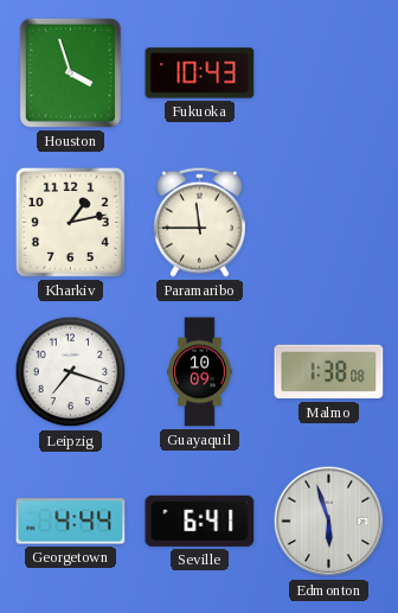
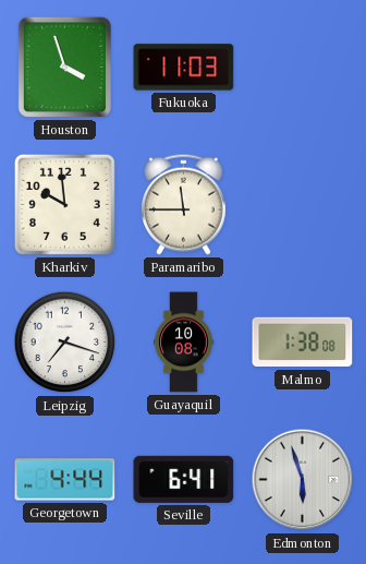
Fukuoka: 10:43 -> 11:03
Kharkiv: 1:13 -> 9:59
Guayaquil: 10:09 -> 10:08
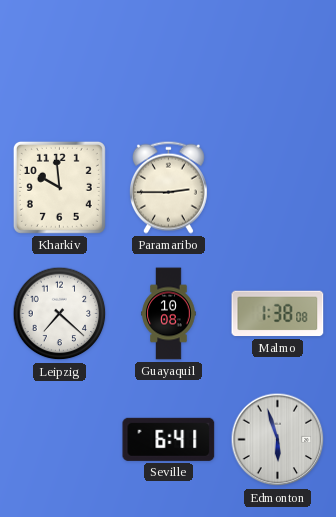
Houston: 3:57 -> none
Fukuoka: 11:03 -> none
Paramaribo: 11:45 -> 2:45
Leipzig: 7:18 -> 7:22
Georgetown: 4:44 -> none
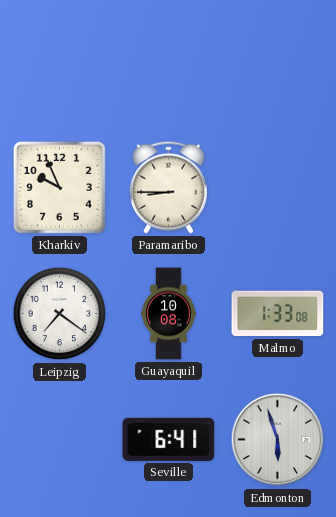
Kharkiv: 9:59 -> 9:56
Paramaribo: 2:45 -> 8:45
Leipzig: 7:22 -> 7:21
Malmo: 1:38 -> 1:33
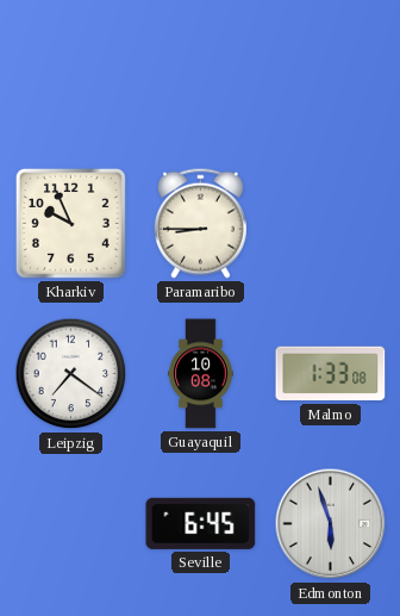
Seville: 6:41 -> 6:45
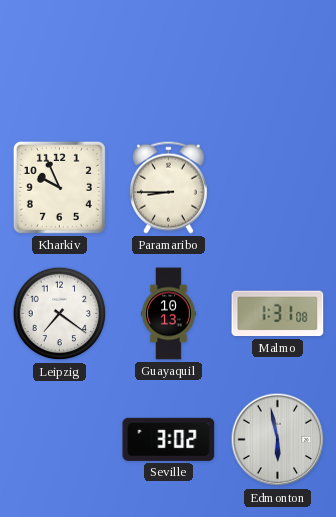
Guayaquil: 10:08 -> 10:13
Malmo: 1:33 -> 1:31
Seville: 6:45 -> 3:02
Edmonton: 5:57 -> 5:58
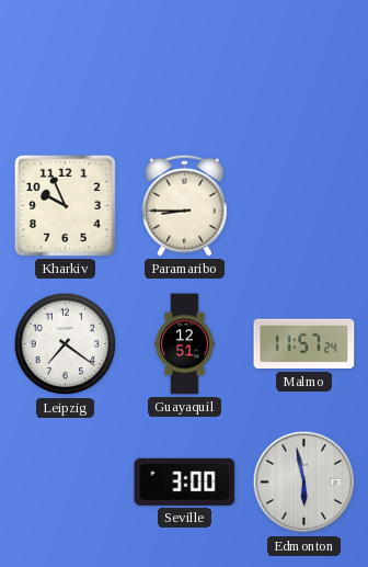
Guayaquil: 10:13 -> 12:51
Malmo: 1:31 -> 11:57
Seville: 3:02 -> 3:00
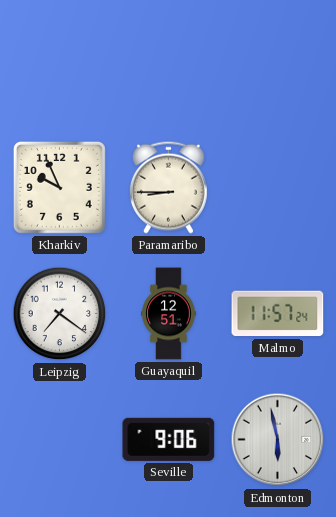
Seville: 3:00 -> 9:06
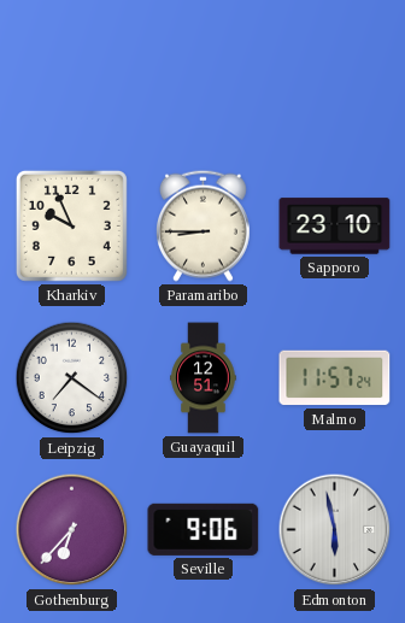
Sapporo: none -> 23:10
Gothenburg: none -> 6:37
